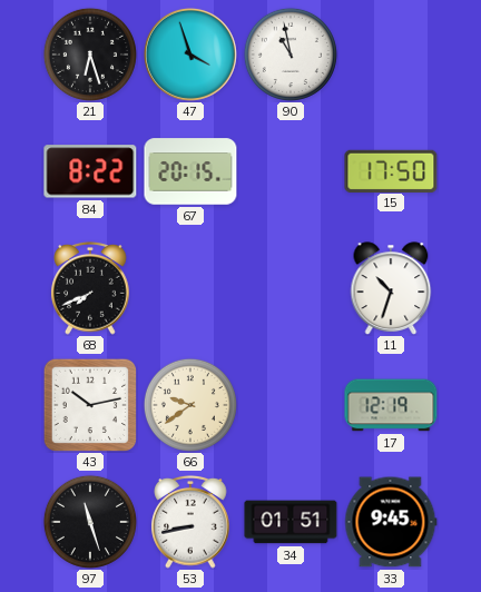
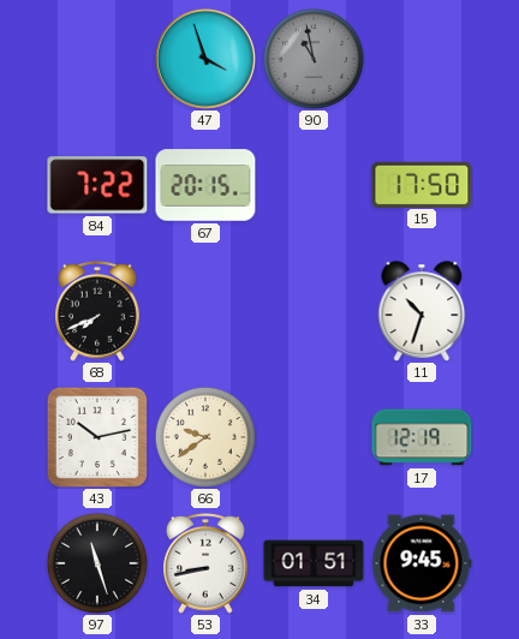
21: 6:27 -> none
90 dial: white -> grey
84: 8:22 -> 7:22
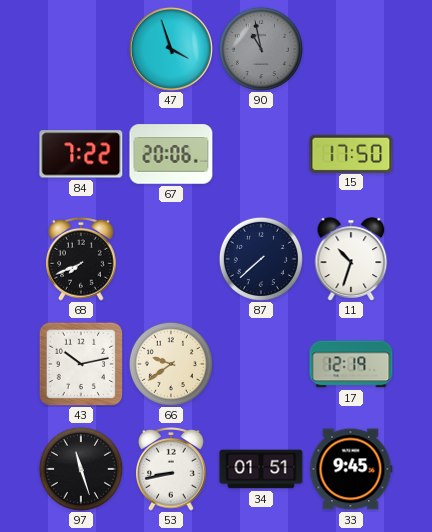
67: 20:15 -> 20:06
87: none -> 7:38
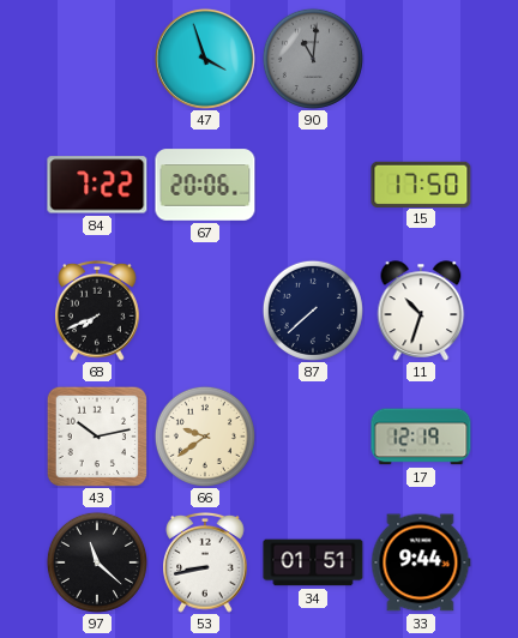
90: 10:58 -> 11:01
97: 11:27 -> 11:22
33: 9:45 -> 9:44
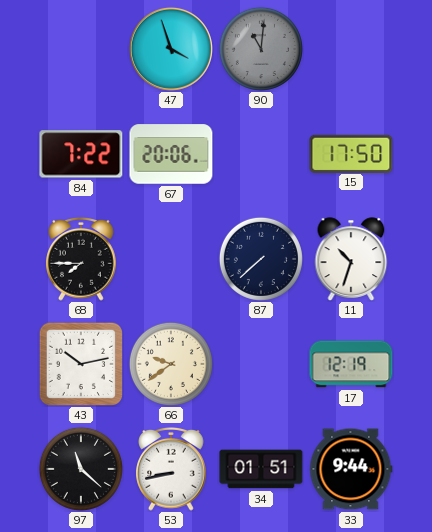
68: 7:41 -> 7:45
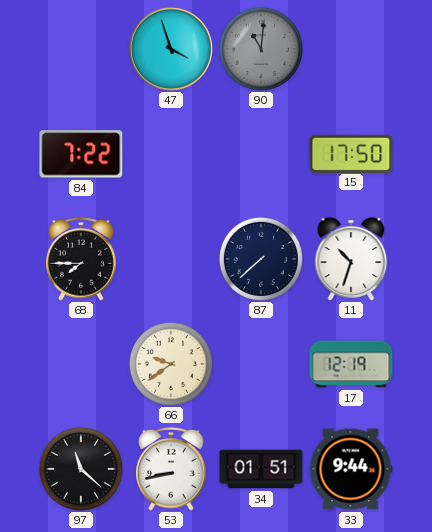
67: 20:06 -> none
43: 10:13 -> none
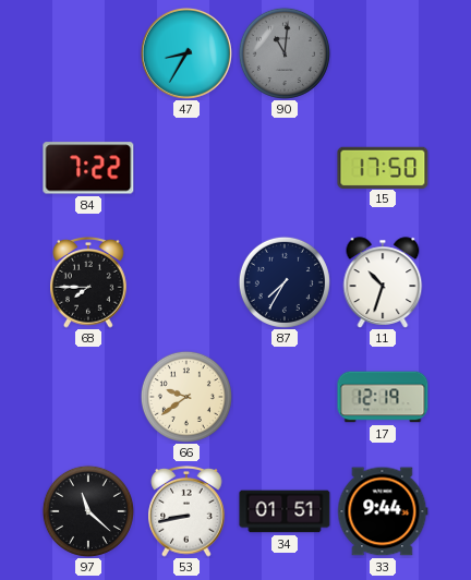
47: 3:57 -> 8:35
87: 7:38 -> 7:35
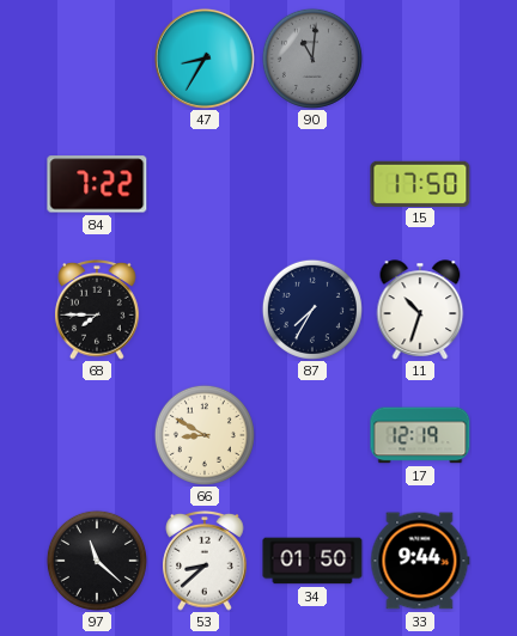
66: 9:39 -> 8:50
53: 8:43 -> 8:38
34: 01:51 -> 01:50
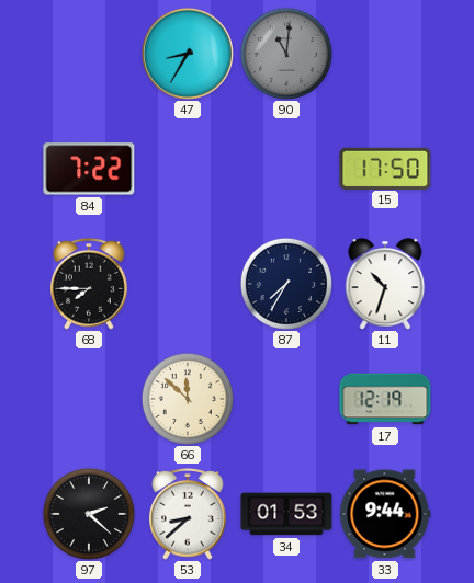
66: 8:50 -> 11:52
97: 11:22 -> 2:22
34: 01:50 -> 01:53
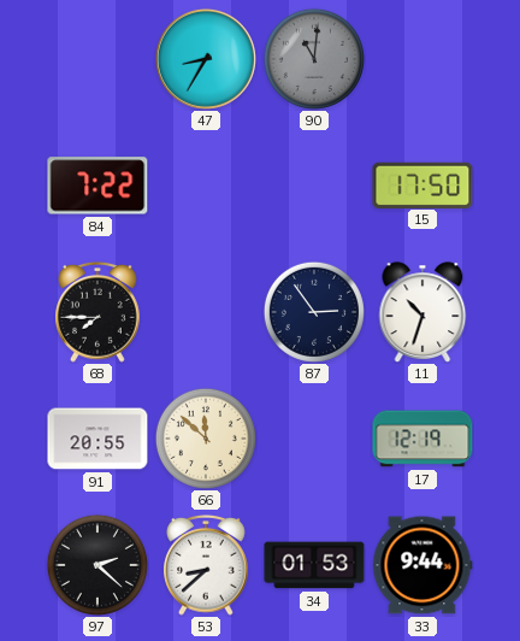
87: 7:35 -> 2:54
91: none -> 20:55
